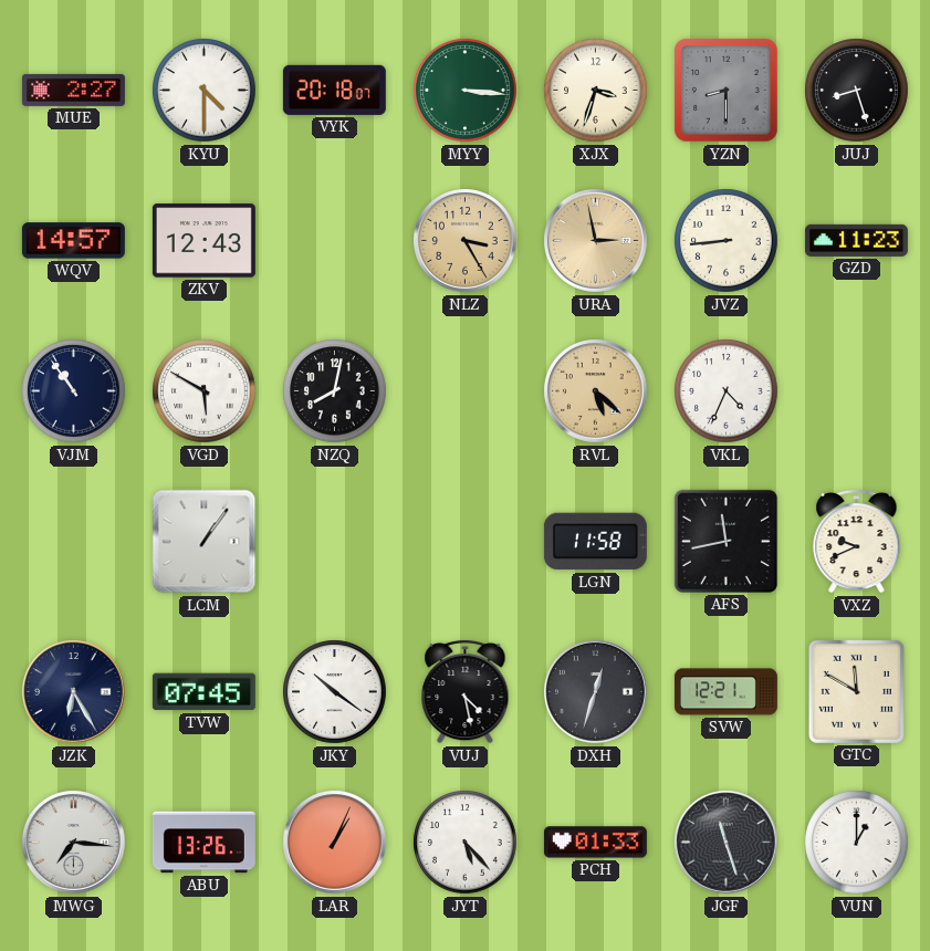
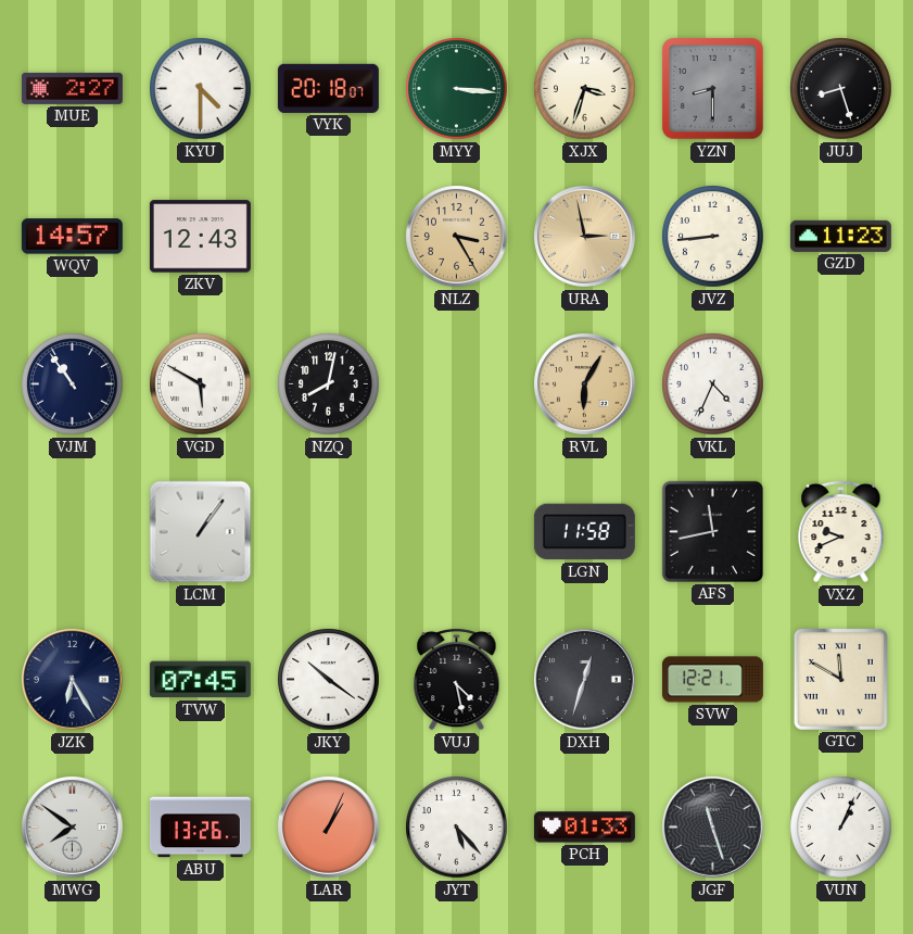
RVL: 5:22 -> 6:05
MWG: 7:16 -> 7:51
VUN: 1:00 -> 1:04
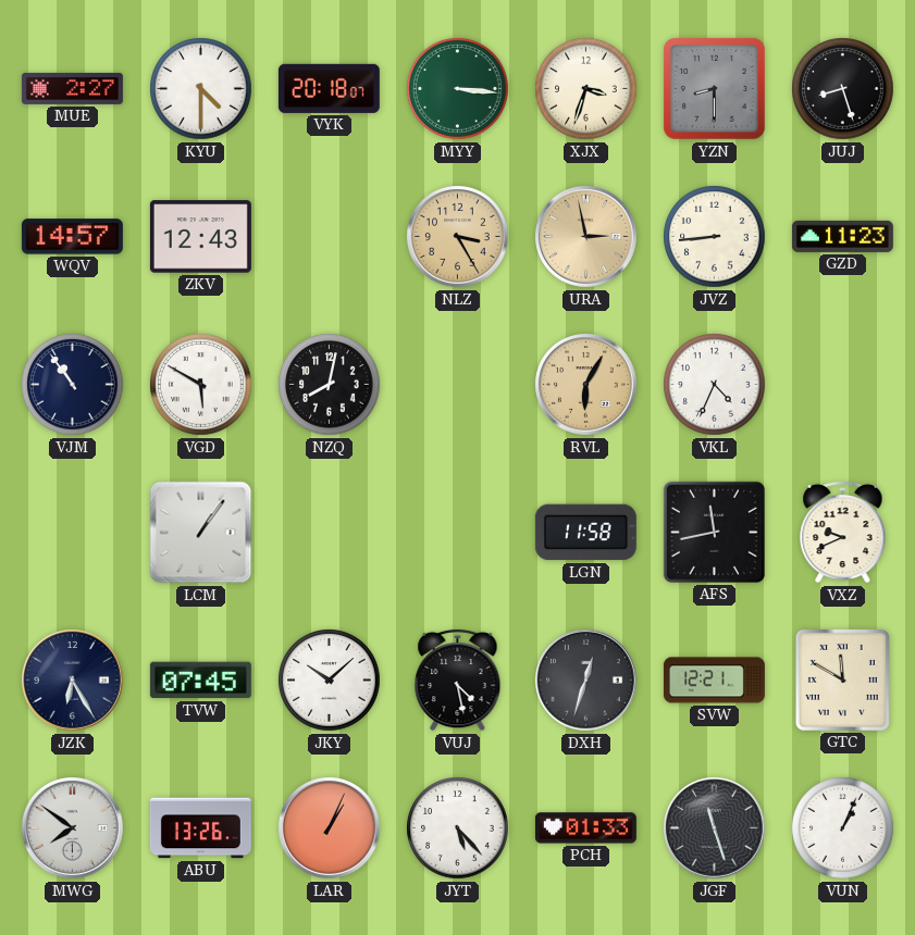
JKY: 10:21 -> 10:08
